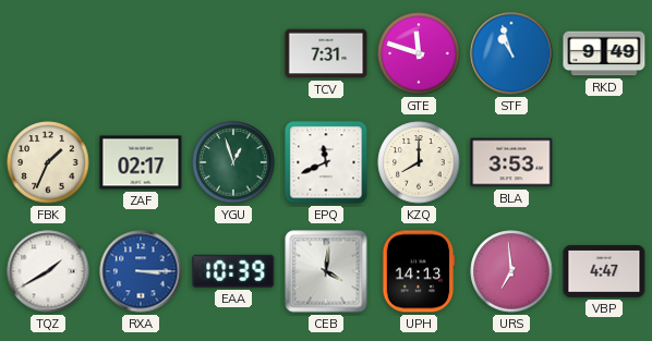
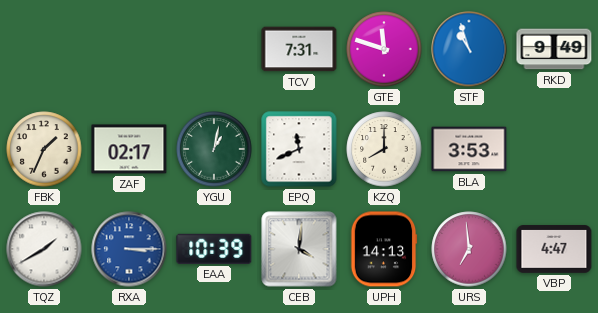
YGU: 12:57 -> 1:02
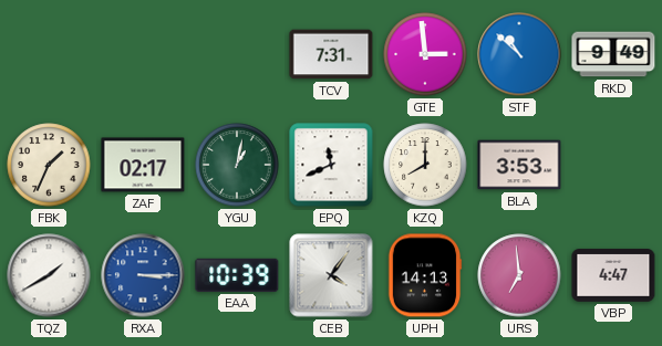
GTE: 11:48 -> 2:59
STF: 10:57 -> 10:52
CEB: 4:01 -> 4:06
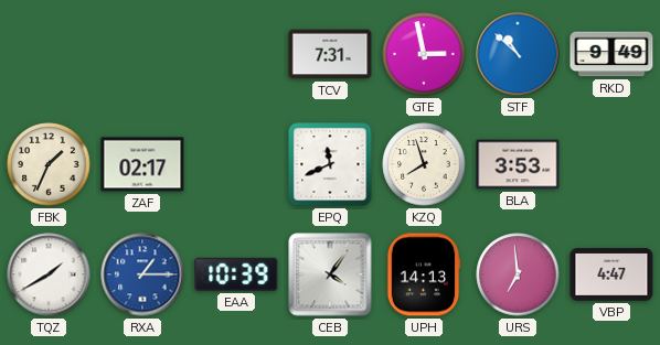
GTE: 2:59 -> 2:58
YGU: 1:02 -> none
KZQ: 8:00 -> 7:57
RXA: 3:15 -> 1:15
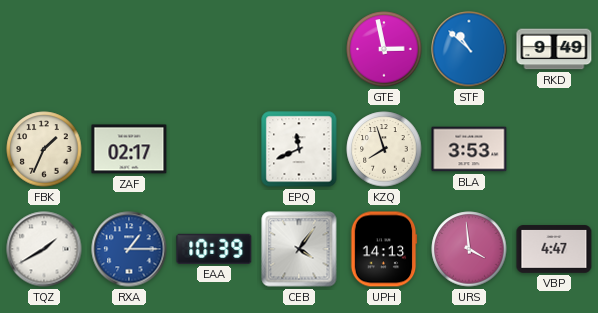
TCV: 7:31 -> none
URS: 6:59 -> 3:59
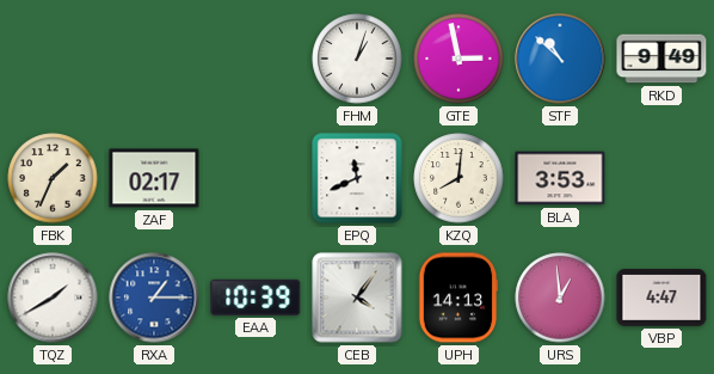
FHM: none -> 1:03
KZQ: 7:57 -> 8:01
URS: 3:59 -> 12:59
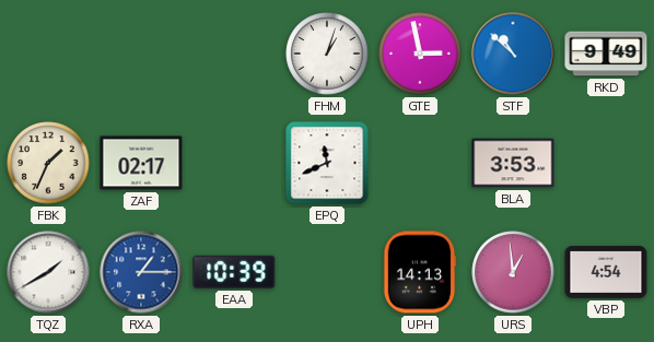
KZQ: 8:01 -> none
CEB: 4:06 -> none
VBP: 4:47 -> 4:54
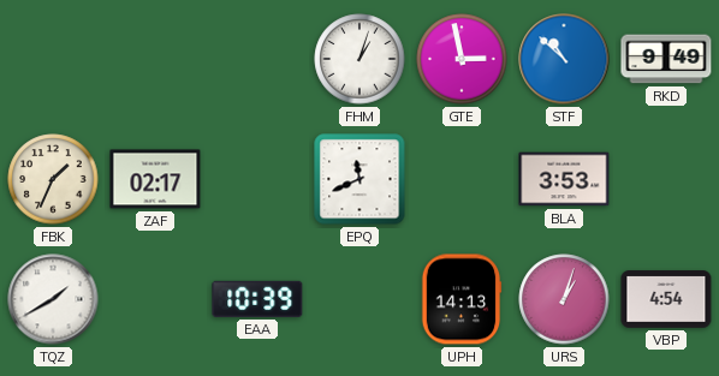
RXA: 1:15 -> none
URS: 12:59 -> 1:03
